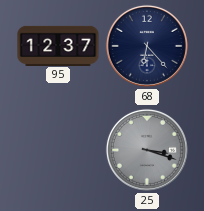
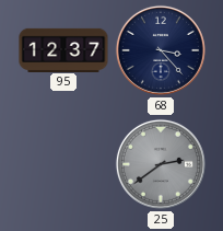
68: 6:23 -> 3:23
25: 3:18 -> 2:39
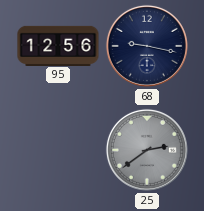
95: 12:37 -> 12:56
68: 3:23 -> 9:17
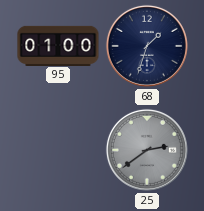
95: 12:56 -> 01:00
68: 9:17 -> 1:33
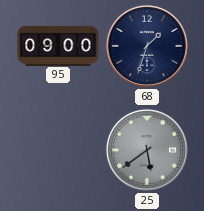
95: 01:00 -> 09:00
25: 2:39 -> 5:39
